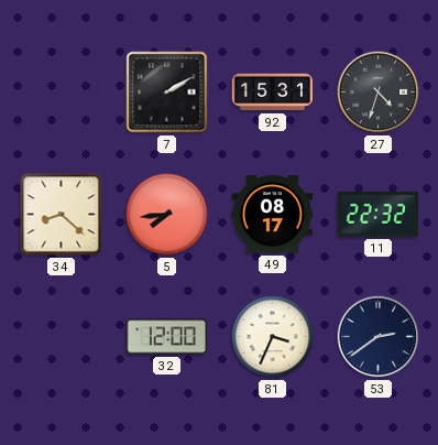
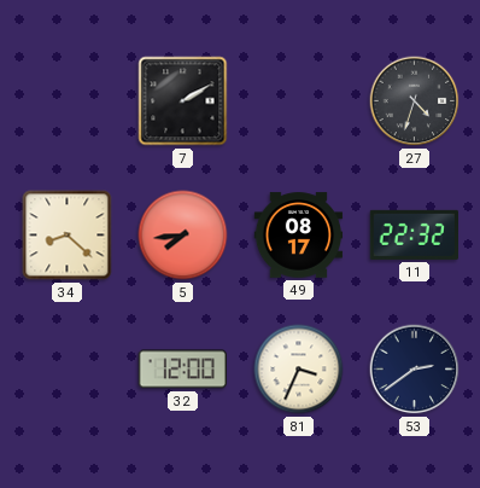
92: 15:31 -> none
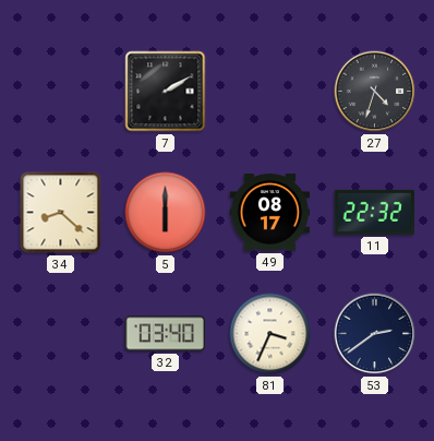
5: 7:44 -> 6:00
32: 12:00 -> 03:40
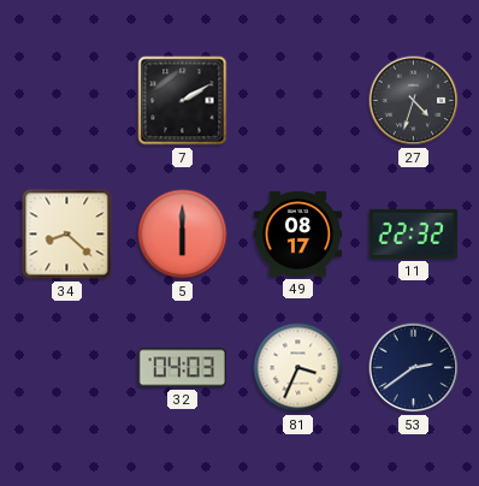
32: 03:40 -> 04:03
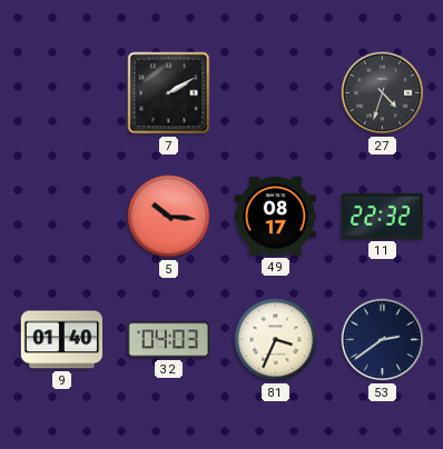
34: 8:22 -> none
5: 6:00 -> 10:16
9: none -> 01:40
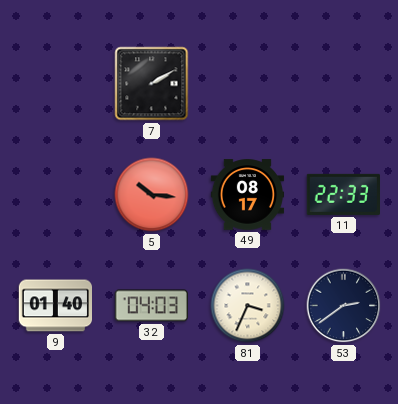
27: 4:33 -> none
11: 22:32 -> 22:33
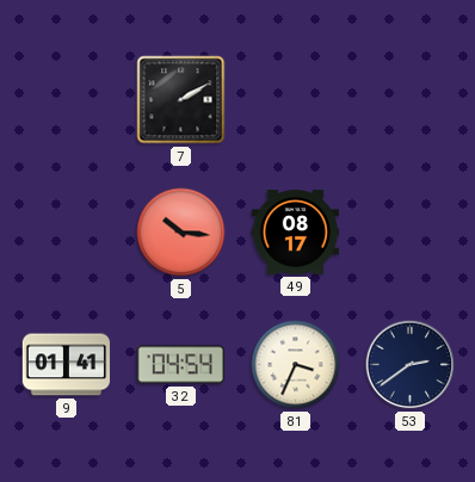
11: 22:33 -> none
9: 01:40 -> 01:41
32: 04:03 -> 04:54
